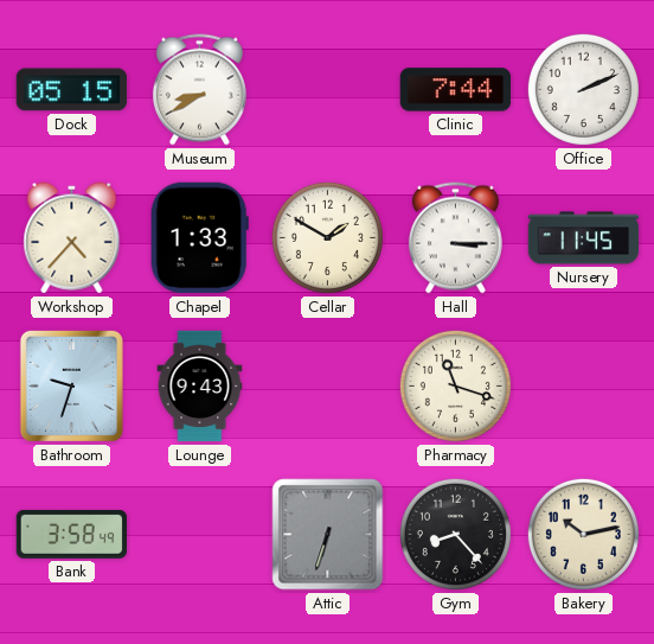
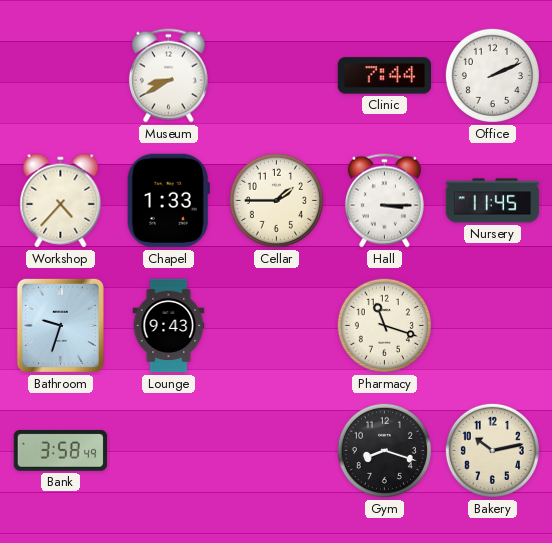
Dock: 05:15 -> none
Cellar: 1:50 -> 1:45
Attic: 6:33 -> none
Gym: 8:23 -> 8:18
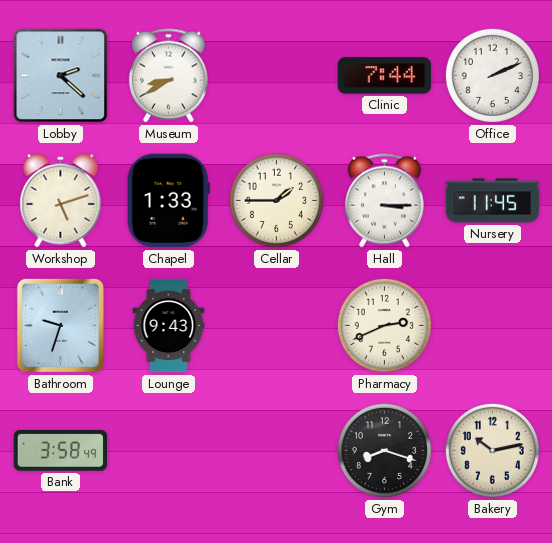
Lobby: none -> 2:22
Workshop: 4:37 -> 5:12
Pharmacy: 11:18 -> 2:41
